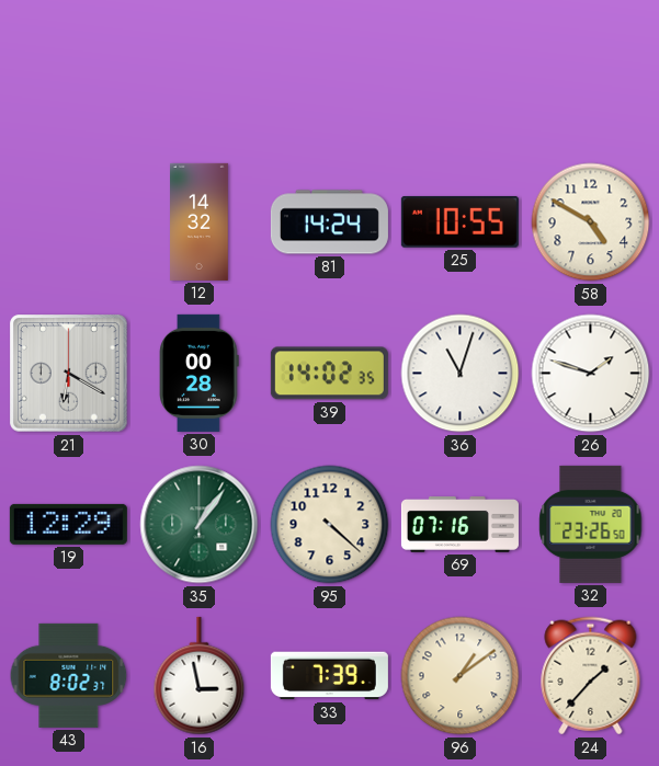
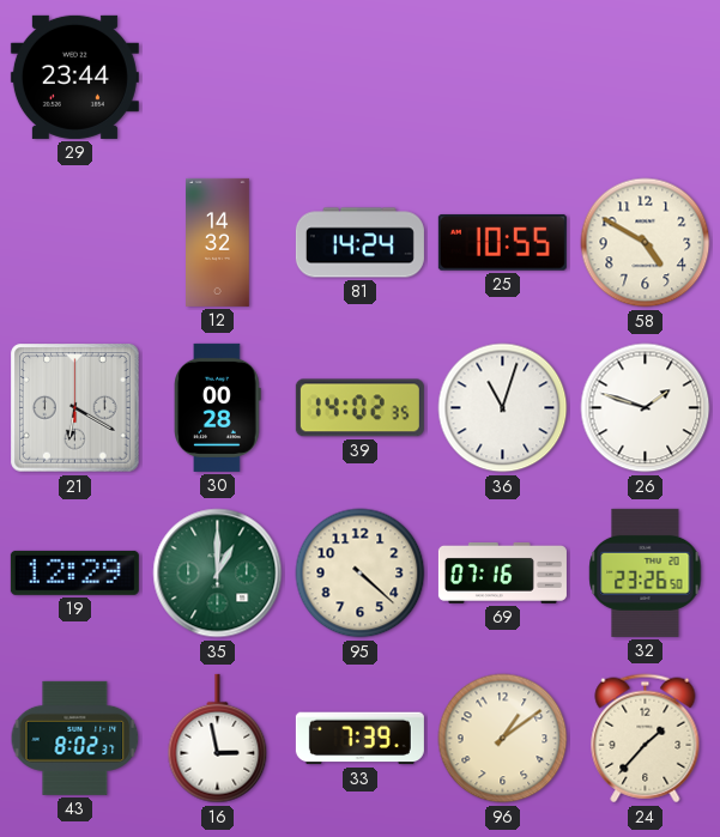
29: none -> 23:44
35: 1:06 -> 1:00
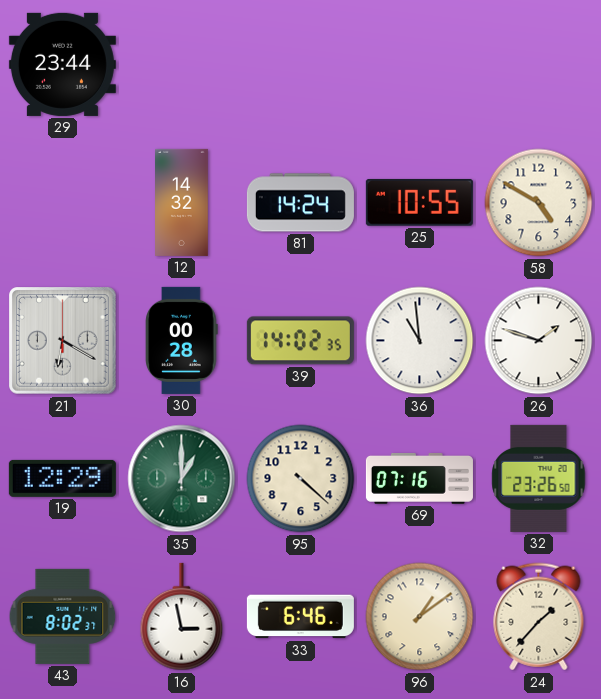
36: 11:03 -> 10:59
33: 7:39 -> 6:46
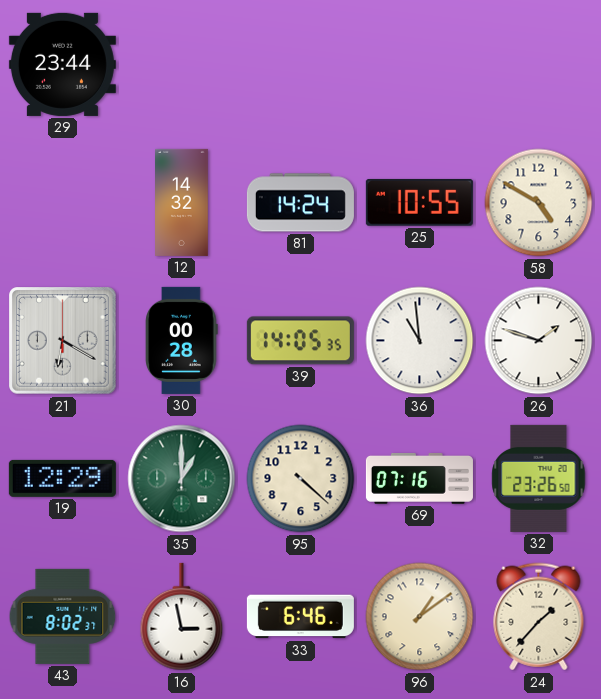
39: 14:02 -> 14:05
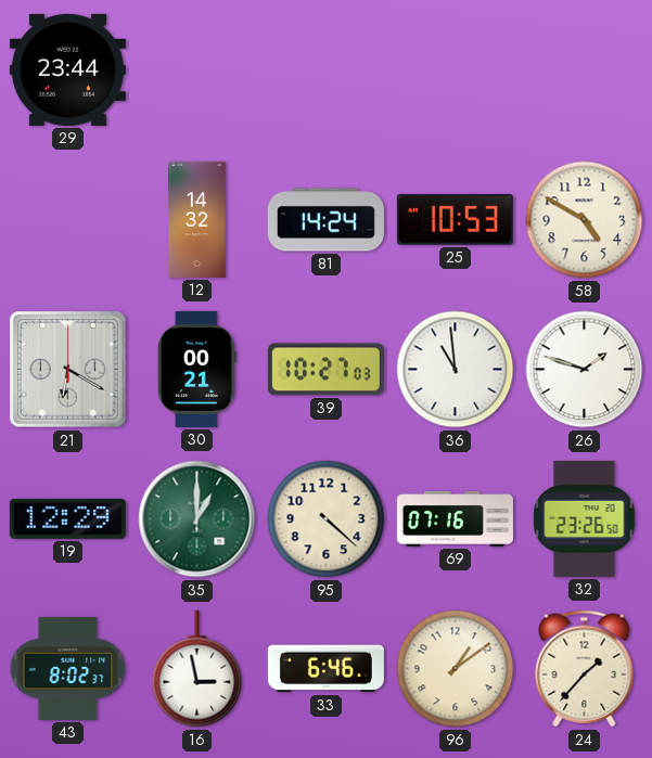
25: 10:55 -> 10:53
30: 00:28 -> 00:21
39: 14:05 -> 10:27
